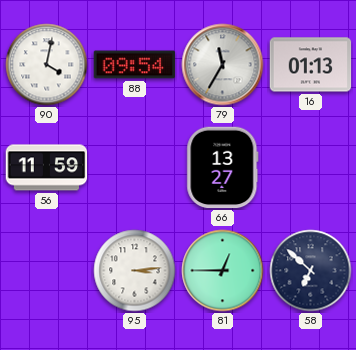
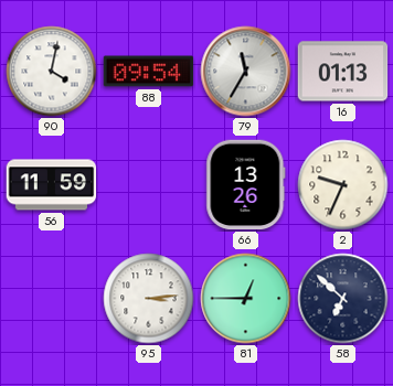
66: 13:27 -> 13:26
2: none -> 9:34
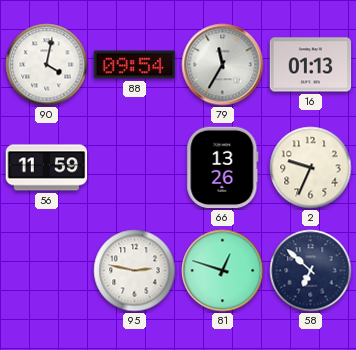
95: 3:14 -> 2:47
81: 12:45 -> 12:48
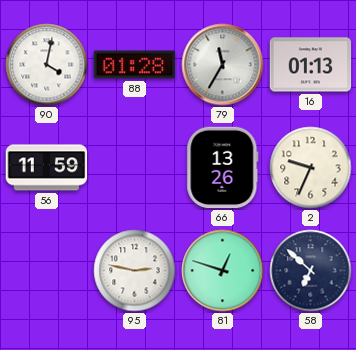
88: 09:54 -> 01:28
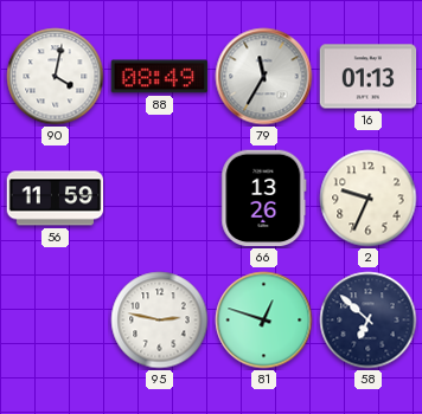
88: 01:28 -> 08:49
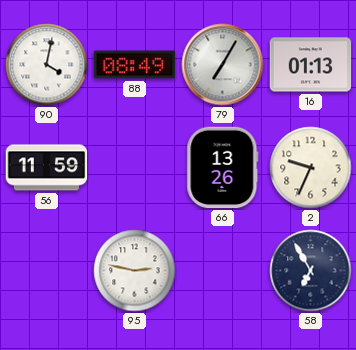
79: 11:35 -> 7:05
81: 12:48 -> none
58: 6:52 -> 6:55
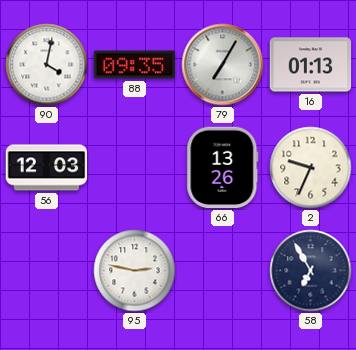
88: 08:49 -> 09:35
56: 11:59 -> 12:03
